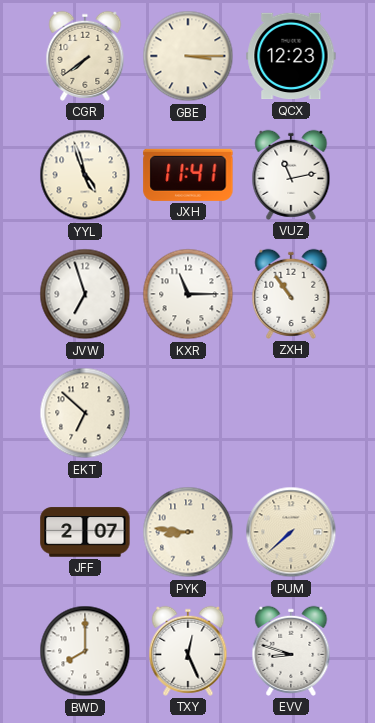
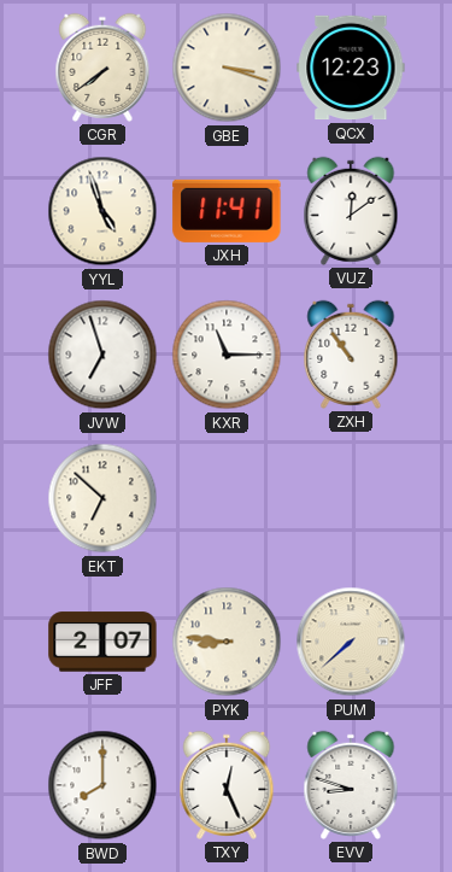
GBE: 3:15 -> 3:18
VUZ: 11:13 -> 12:09
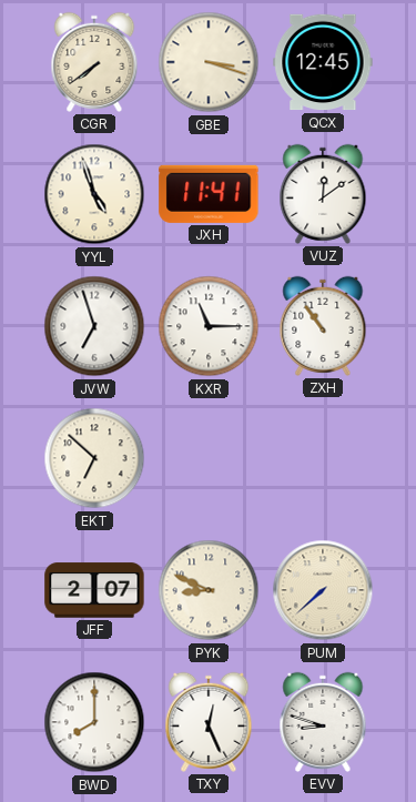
QCX: 12:23 -> 12:45
PYK: 8:46 -> 8:49
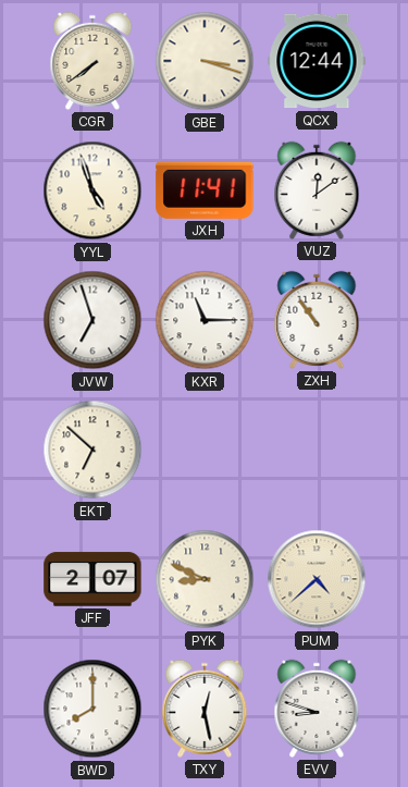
QCX: 12:45 -> 12:44
PUM: 7:38 -> 4:38
TXY: 12:26 -> 12:28
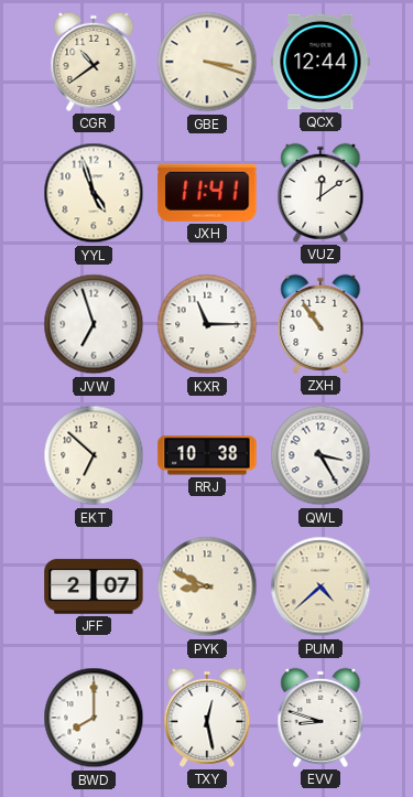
CGR: 7:39 -> 10:39
RRJ: none -> 10:38
QWL: none -> 3:25
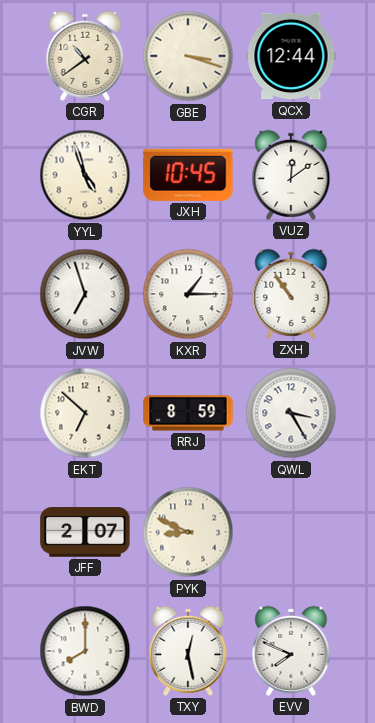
JXH: 11:41 -> 10:45
KXR: 11:15 -> 1:15
RRJ: 10:38 -> 8:59
PUM: 4:38 -> none
EVV: 8:48 -> 7:49
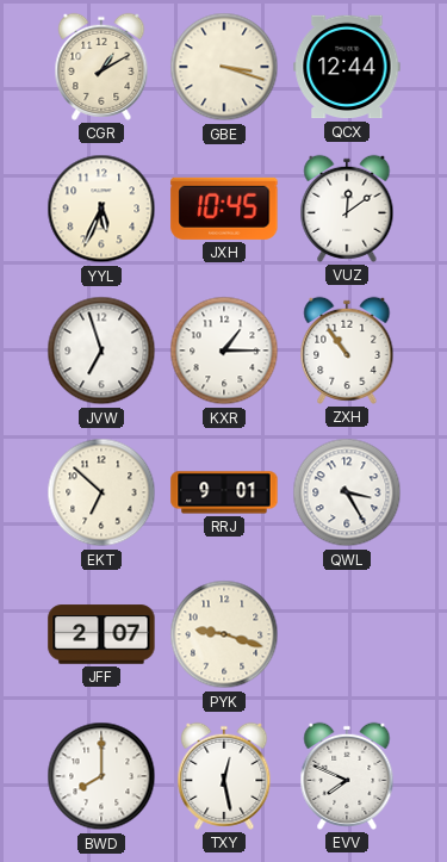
CGR: 10:39 -> 1:10
YYL: 4:57 -> 5:34
RRJ: 8:59 -> 9:01
PYK: 8:49 -> 9:18
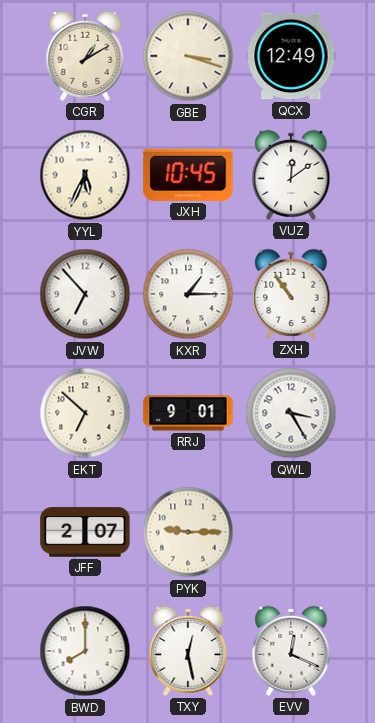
QCX: 12:44 -> 12:49
JVW: 6:57 -> 6:53
PYK: 9:18 -> 9:15
EVV: 7:49 -> 12:19
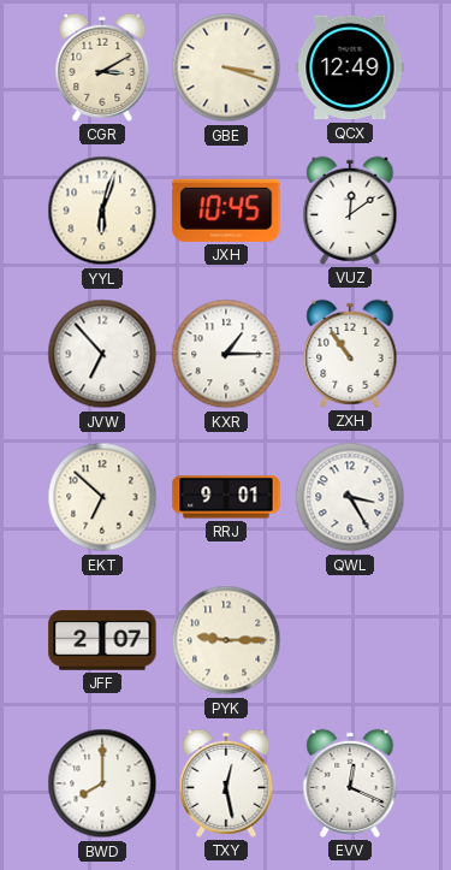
CGR: 1:10 -> 3:10
YYL: 5:34 -> 6:03
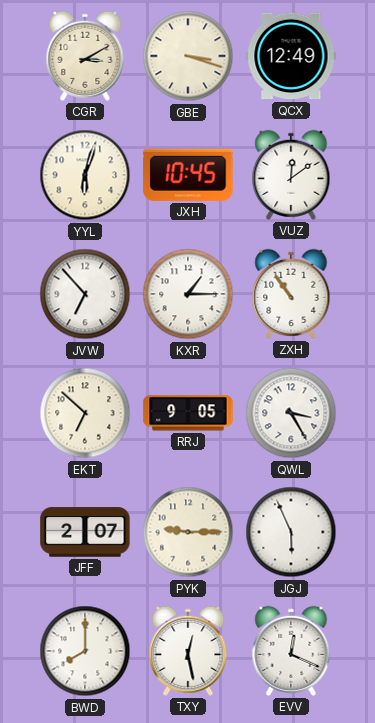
RRJ: 9:01 -> 9:05
JGJ: none -> 5:56
